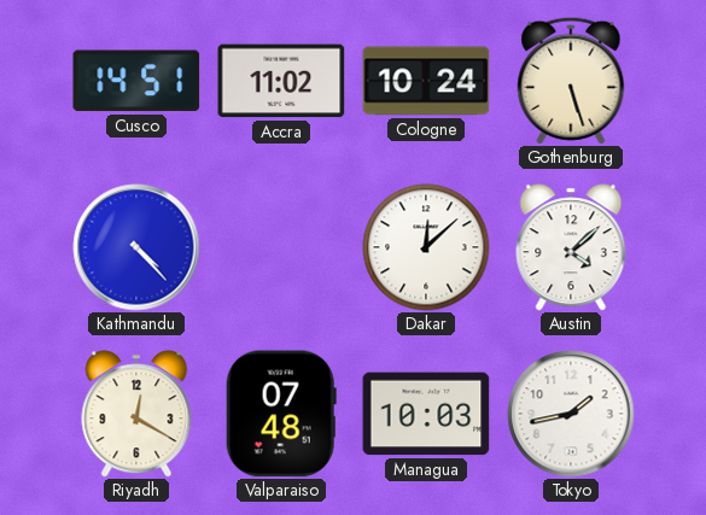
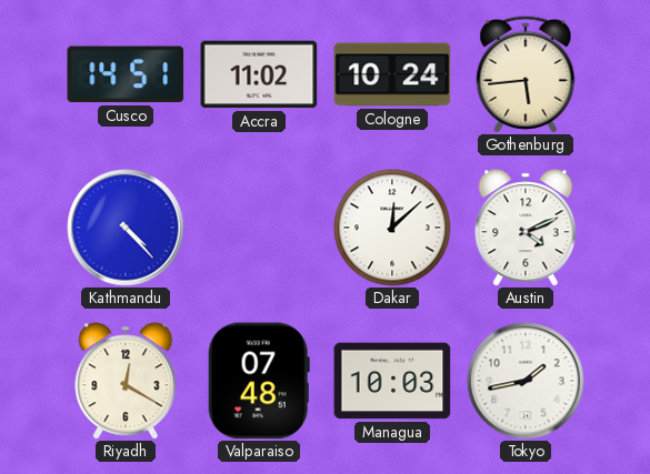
Gothenburg: 5:27 -> 5:44
Austin: 4:08 -> 4:11
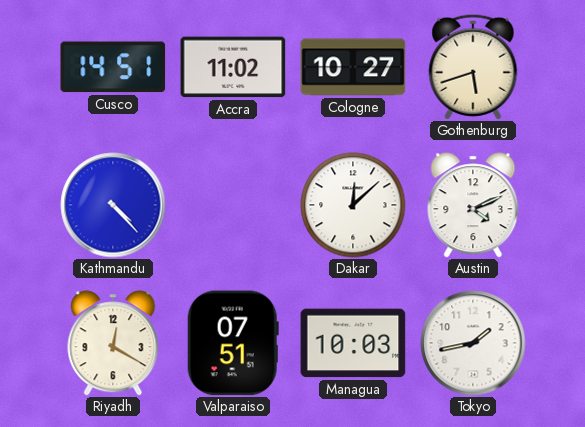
Cologne: 10:24 -> 10:27
Gothenburg: 5:44 -> 5:42
Valparaiso: 07:48 -> 07:51
